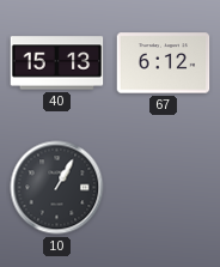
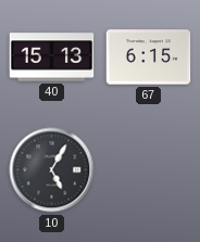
67: 6:12 -> 6:15
10: 1:05 -> 5:05
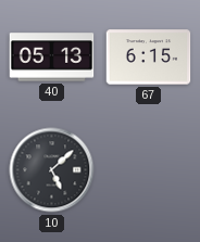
40: 15:13 -> 05:13
10: 5:05 -> 5:08
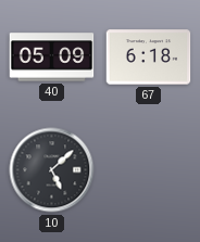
40: 05:13 -> 05:09
67: 6:15 -> 6:18
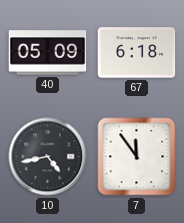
10: 5:08 -> 4:43
7: none -> 11:54
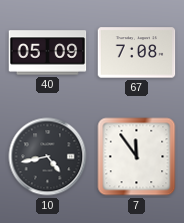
67: 6:18 -> 7:08
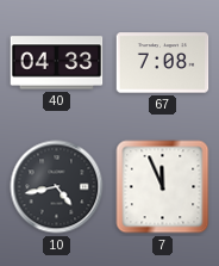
40: 05:09 -> 04:33
7: 11:54 -> 11:56
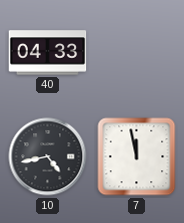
67: 7:08 -> none
7: 11:56 -> 11:58
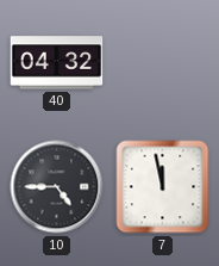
40: 04:33 -> 04:32
10: 4:43 -> 4:45
